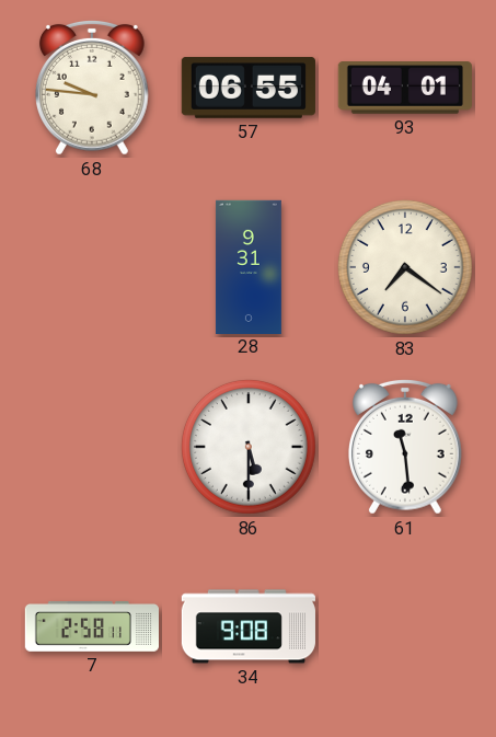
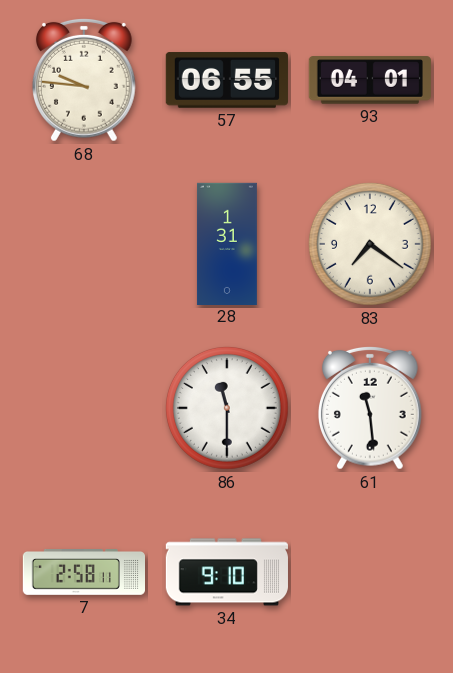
28: 9:31 -> 1:31
86: 5:30 -> 11:30
34: 9:08 -> 9:10
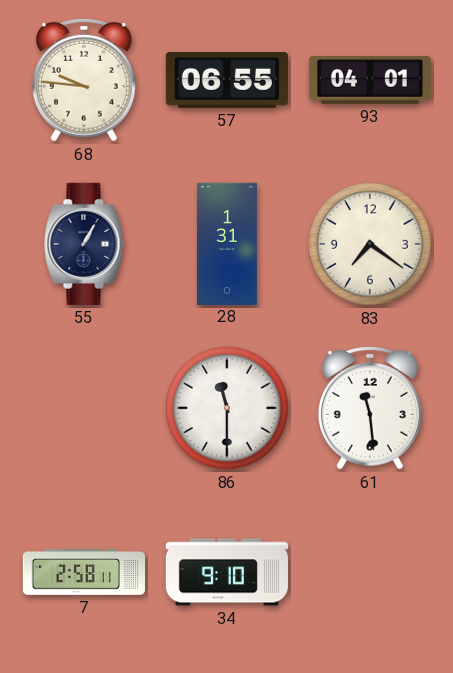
55: none -> 1:05
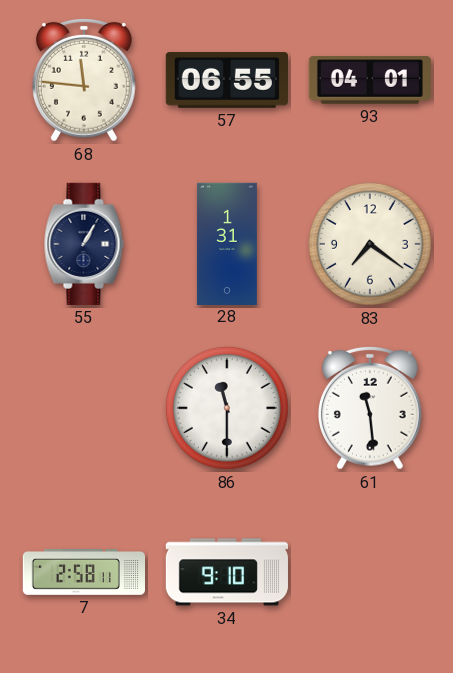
68: 9:46 -> 11:46
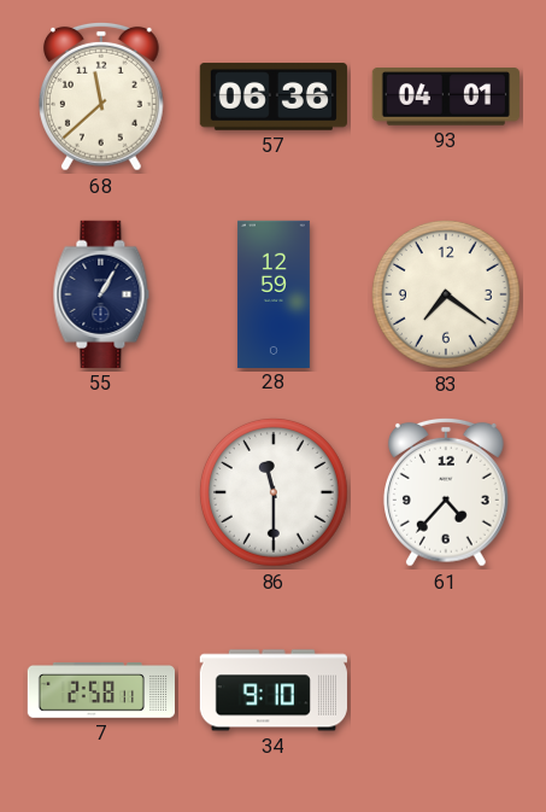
68: 11:46 -> 11:38
57: 06:55 -> 06:36
28: 1:31 -> 12:59
61: 11:29 -> 4:37
